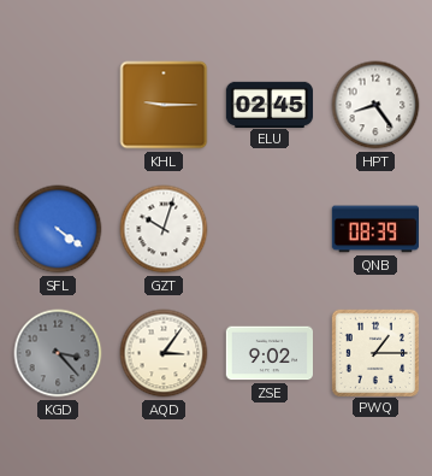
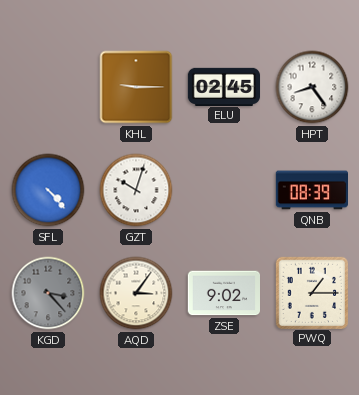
SFL: 4:21 -> 4:23
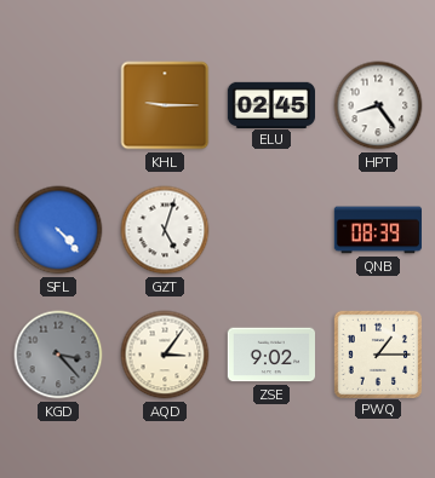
GZT: 10:03 -> 5:03
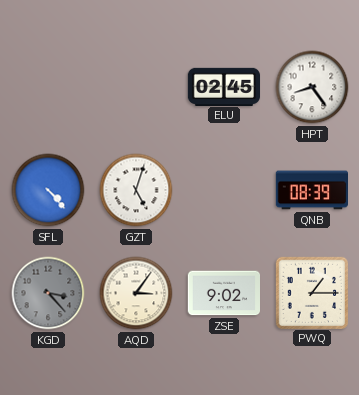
KHL: 9:15 -> none
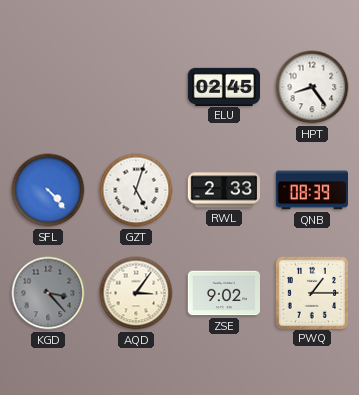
RWL: none -> 2:33
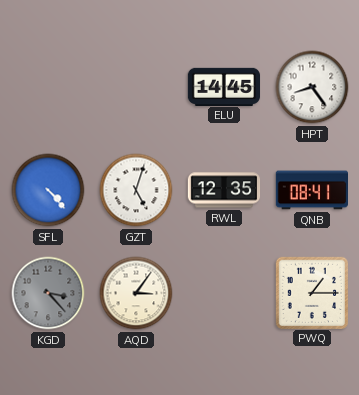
ELU: 02:45 -> 14:45
RWL: 2:33 -> 12:35
QNB: 08:39 -> 08:41
ZSE: 9:02 -> none
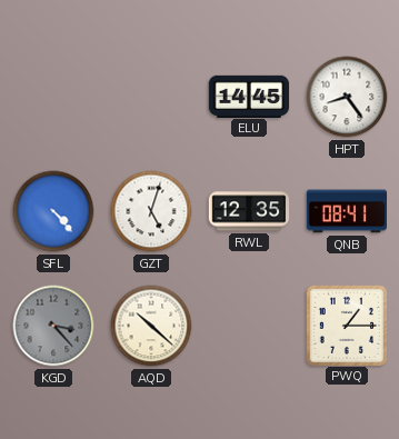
AQD: 3:06 -> 10:22
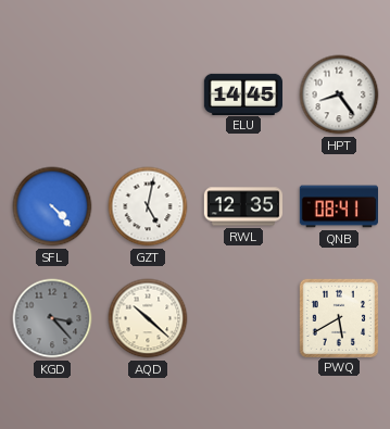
GZT: 5:03 -> 5:02
PWQ: 1:15 -> 5:40
